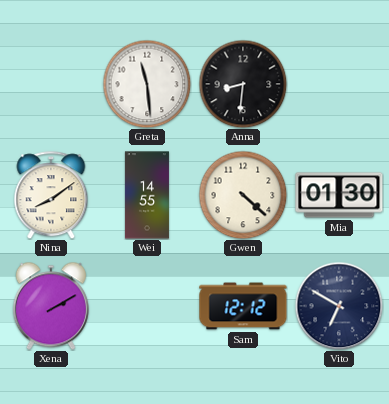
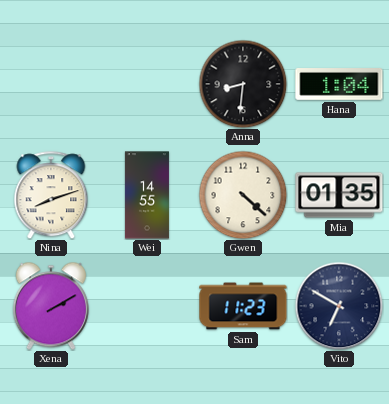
Greta: 11:29 -> none
Hana: none -> 1:04
Nina: 8:09 -> 8:12
Mia: 01:30 -> 01:35
Sam: 12:12 -> 11:23
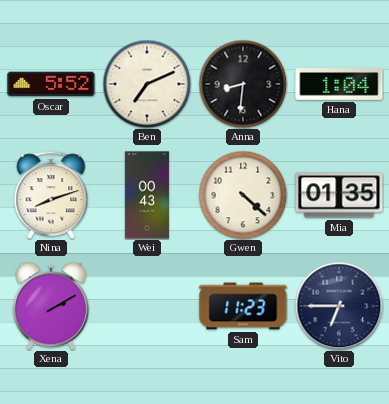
Oscar: none -> 5:52
Ben: none -> 7:11
Wei: 14:55 -> 00:43
Vito: 6:50 -> 6:45
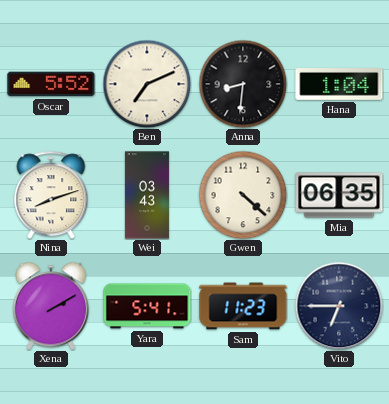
Wei: 00:43 -> 03:43
Mia: 01:35 -> 06:35
Yara: none -> 5:41
